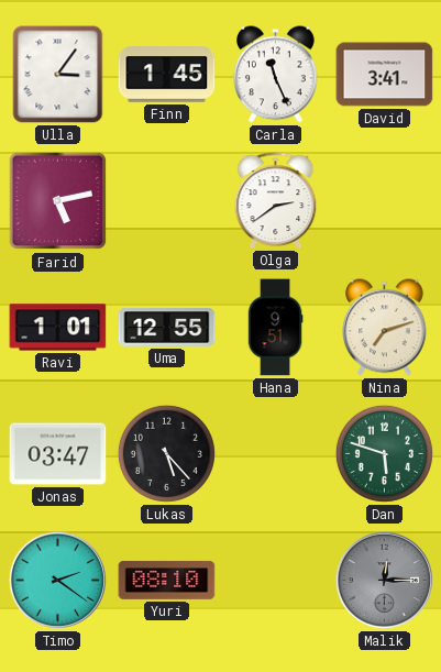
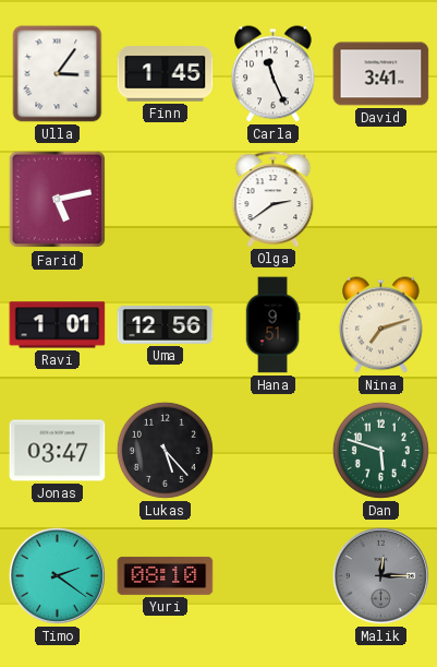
Uma: 12:55 -> 12:56
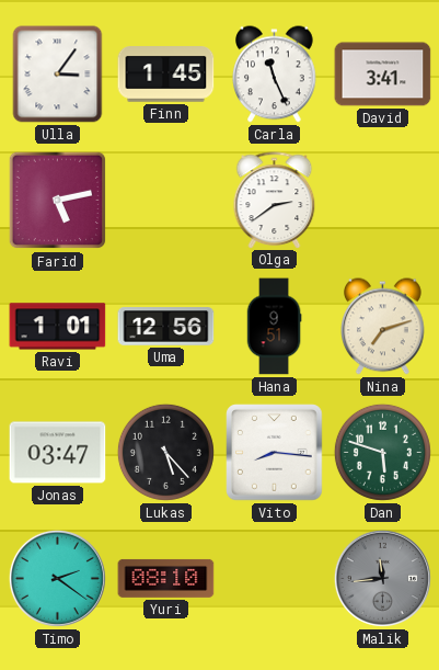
Vito: none -> 8:16
Malik: 12:15 -> 11:44
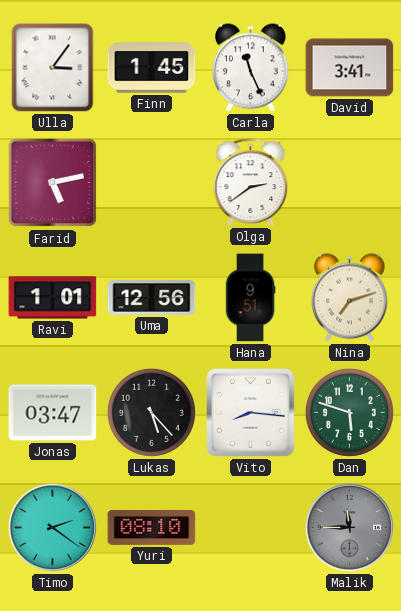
Malik: 11:44 -> 11:45
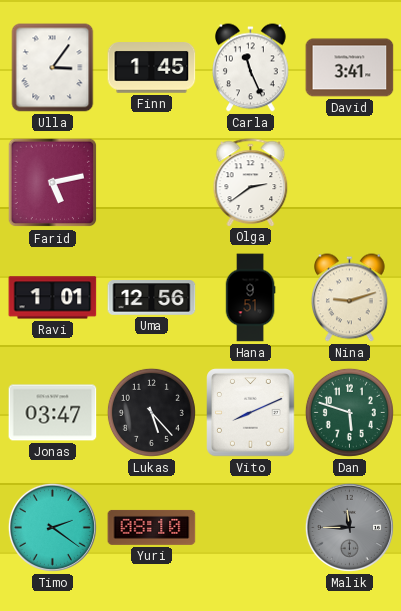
Nina: 7:12 -> 9:12
Vito: 8:16 -> 8:11
